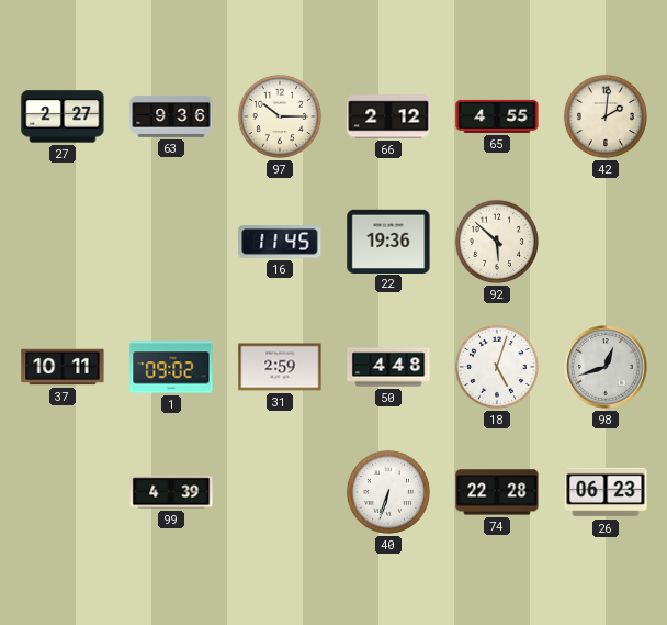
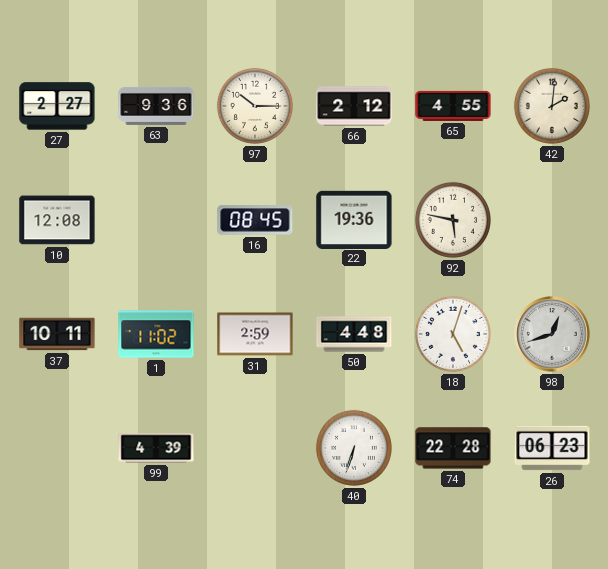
10: none -> 12:08
16: 11:45 -> 08:45
92: 5:52 -> 5:47
1: 09:02 -> 11:02
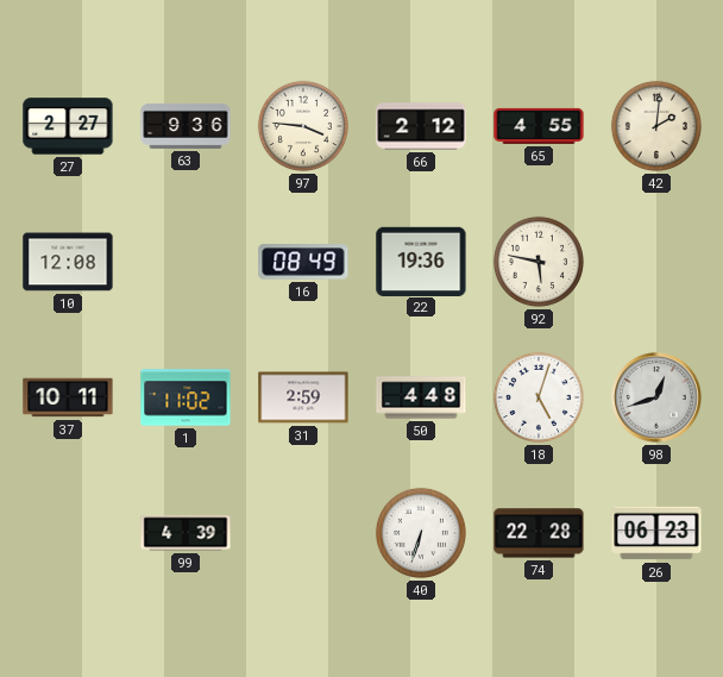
97: 10:15 -> 3:46
16: 08:45 -> 08:49
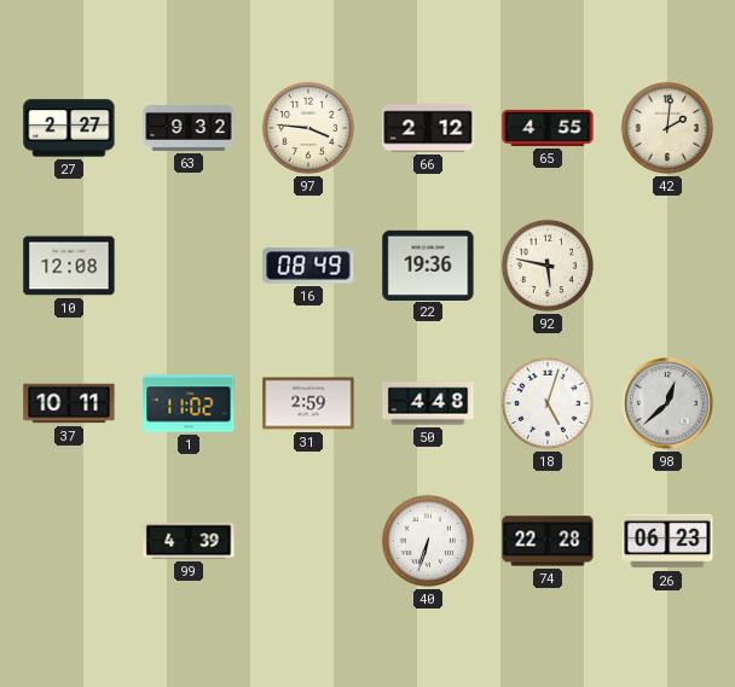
63: 9:36 -> 9:32
98: 12:42 -> 12:38
